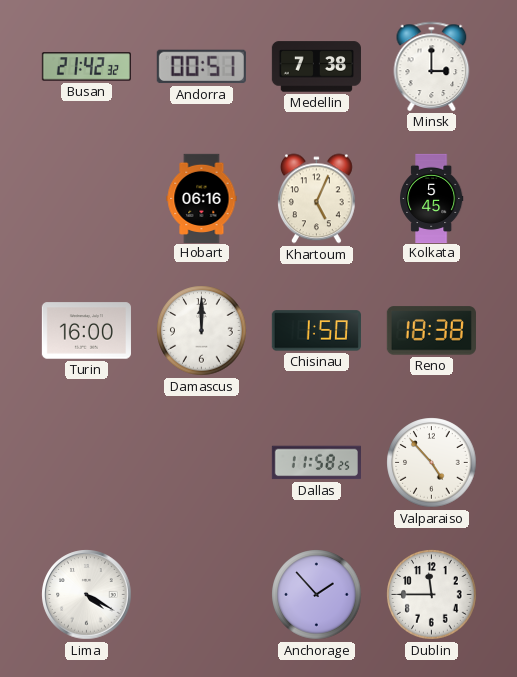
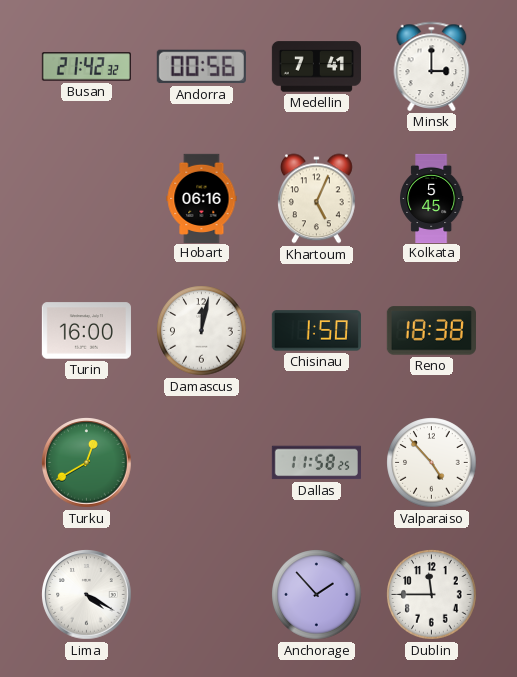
Andorra: 00:51 -> 00:56
Medellin: 7:38 -> 7:41
Damascus: 12:00 -> 12:02
Turku: none -> 12:40
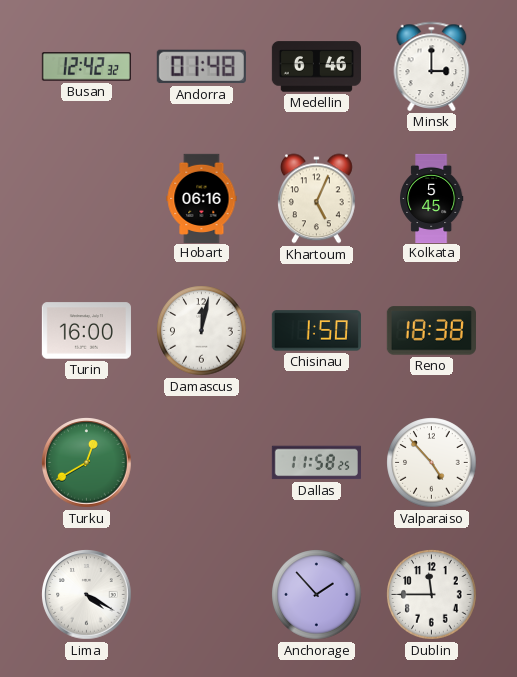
Busan: 21:42 -> 12:42
Andorra: 00:56 -> 01:48
Medellin: 7:41 -> 6:46
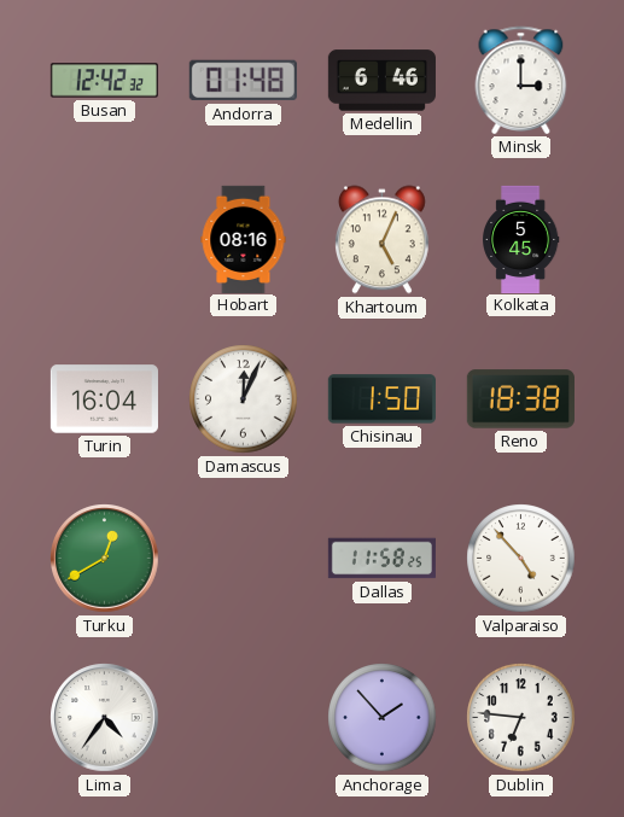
Hobart: 06:16 -> 08:16
Turin: 16:00 -> 16:04
Damascus: 12:02 -> 12:04
Lima: 4:20 -> 4:36
Dublin: 11:45 -> 6:46
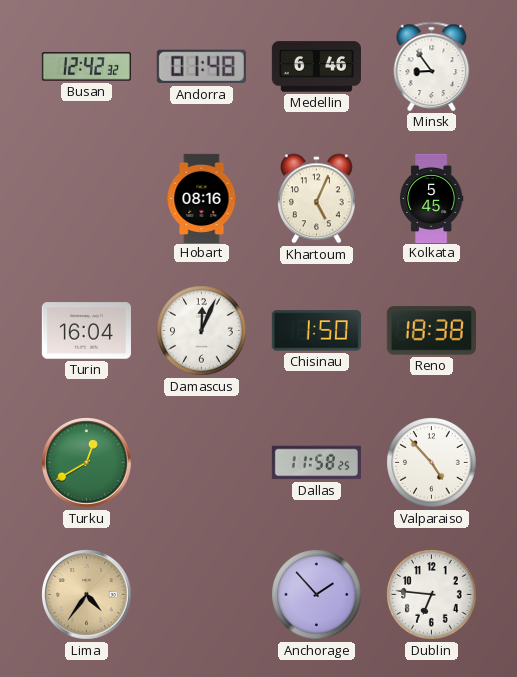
Minsk: 3:00 -> 8:54
Lima dial: white -> champagne
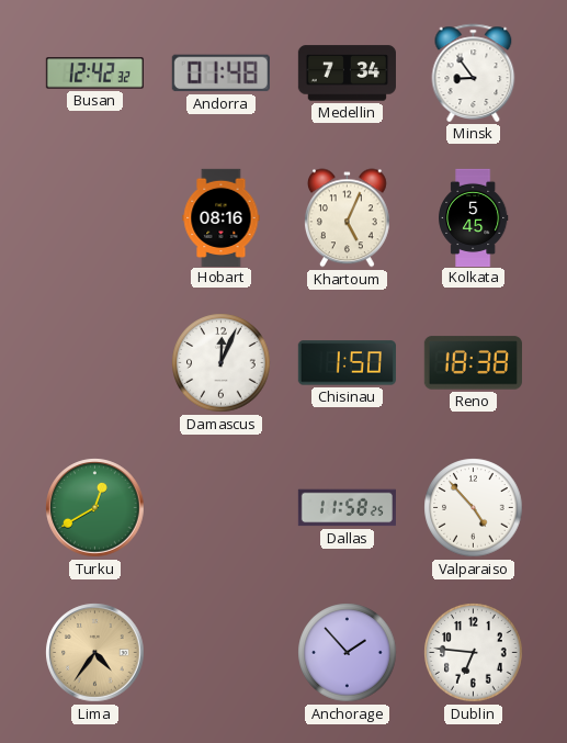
Medellin: 6:46 -> 7:34
Turin: 16:04 -> none
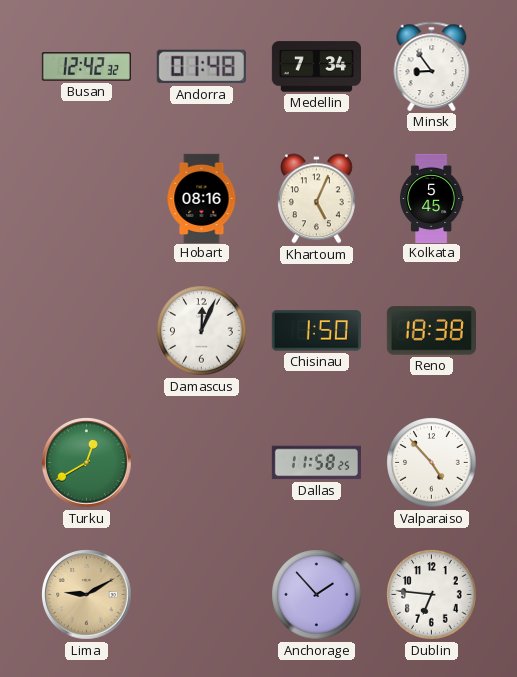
Lima: 4:36 -> 9:10
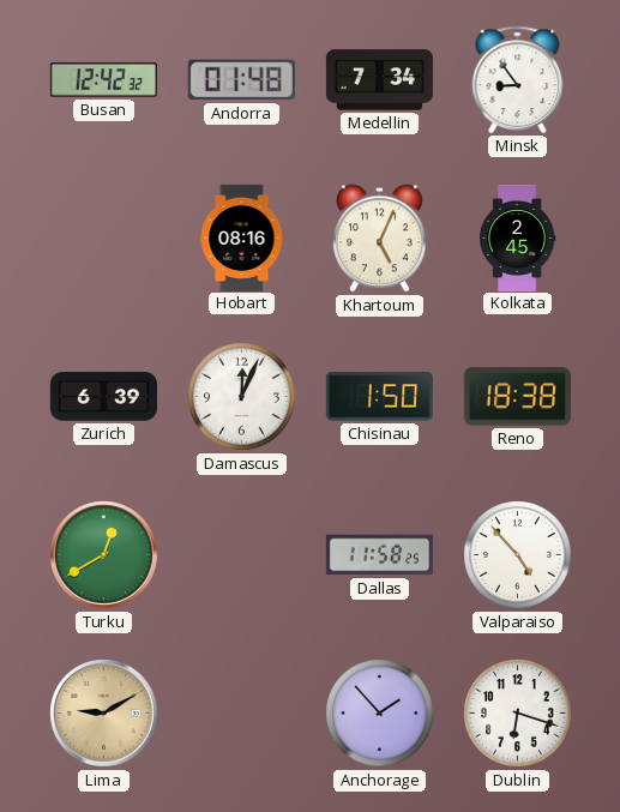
Kolkata: 5:45 -> 2:45
Zurich: none -> 6:39
Dublin: 6:46 -> 6:18
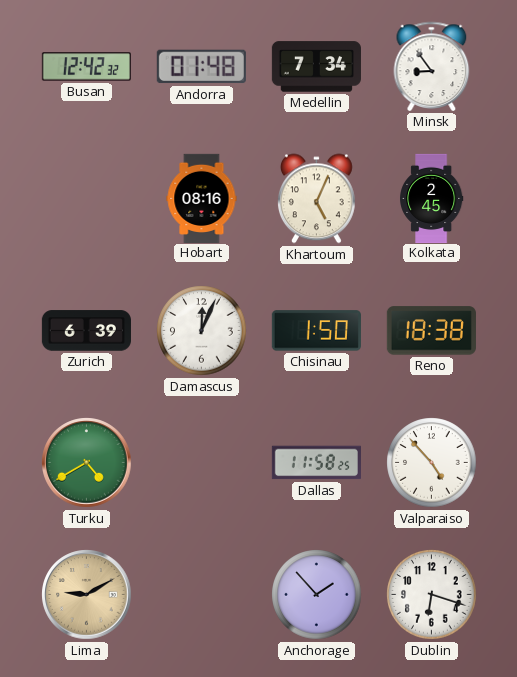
Turku: 12:40 -> 4:40
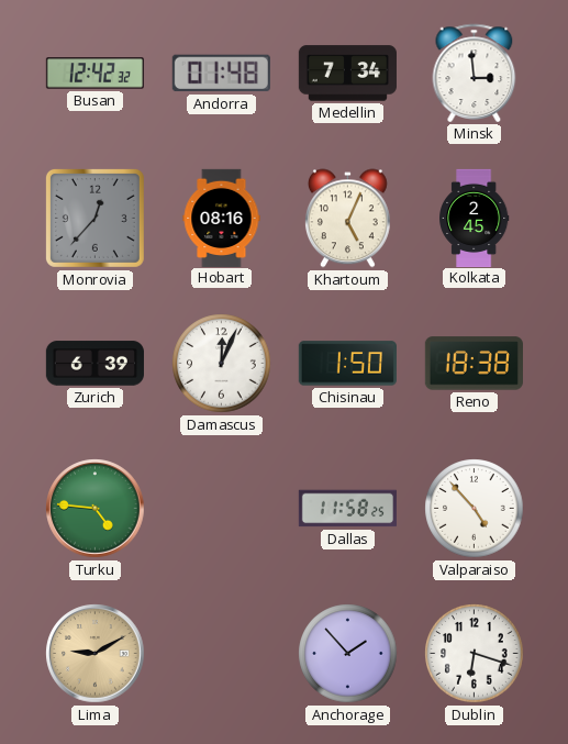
Minsk: 8:54 -> 2:59
Monrovia: none -> 12:37
Turku: 4:40 -> 4:46
